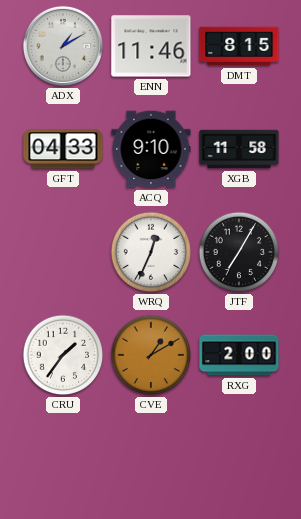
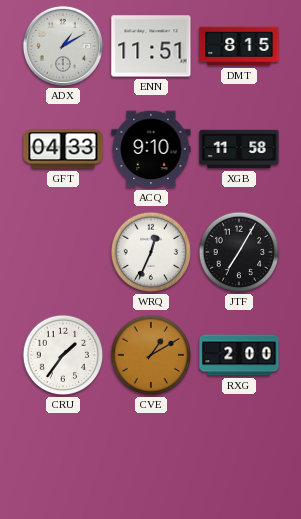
ENN: 11:46 -> 11:51
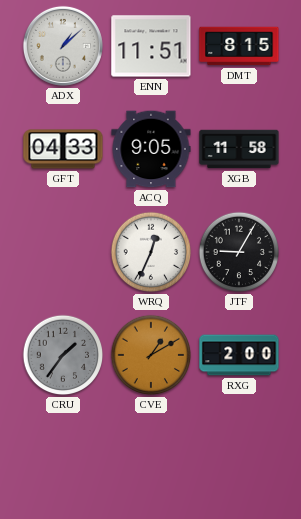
ADX: 1:10 -> 1:08
ACQ: 9:10 -> 9:05
JTF: 7:05 -> 9:05
CRU dial: white -> grey
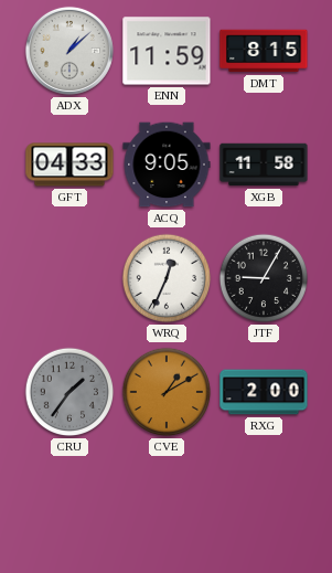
ENN: 11:51 -> 11:59
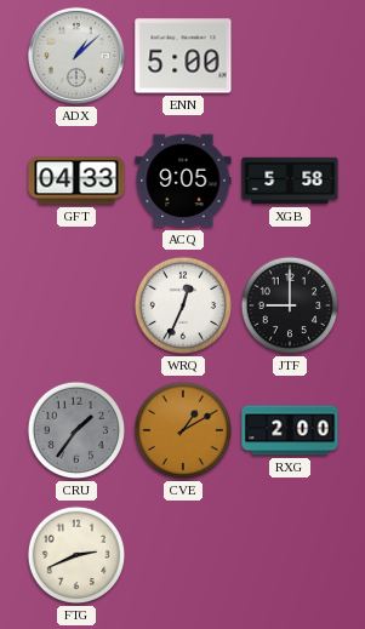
ENN: 11:59 -> 5:00
DMT: 8:15 -> none
XGB: 11:58 -> 5:58
JTF: 9:05 -> 9:00
FTG: none -> 2:41
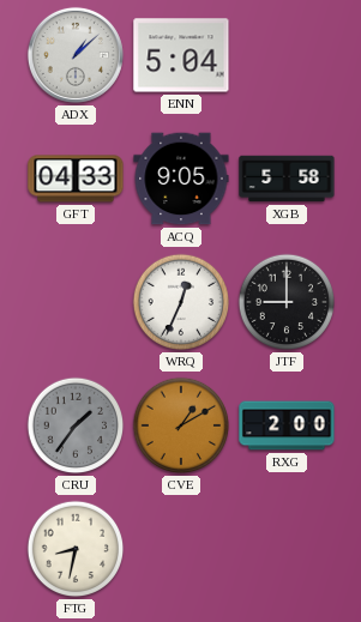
ENN: 5:00 -> 5:04
FTG: 2:41 -> 8:32
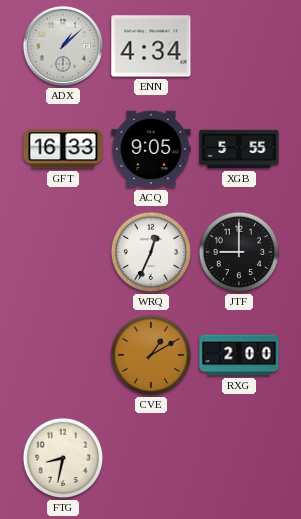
ENN: 5:04 -> 4:34
GFT: 04:33 -> 16:33
XGB: 5:58 -> 5:55
CRU: 1:36 -> none
